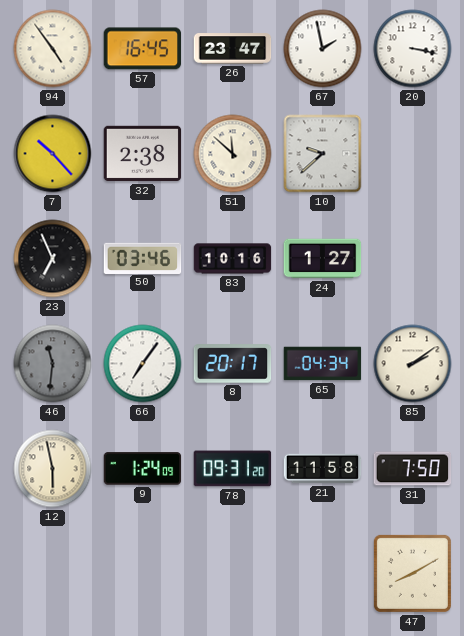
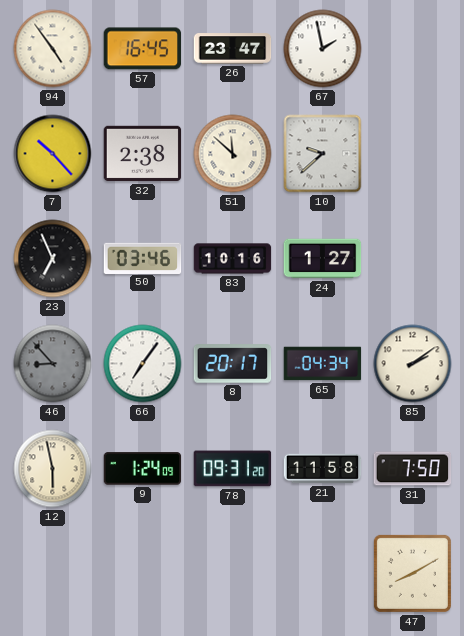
20: 3:17 -> none
46: 11:31 -> 8:53
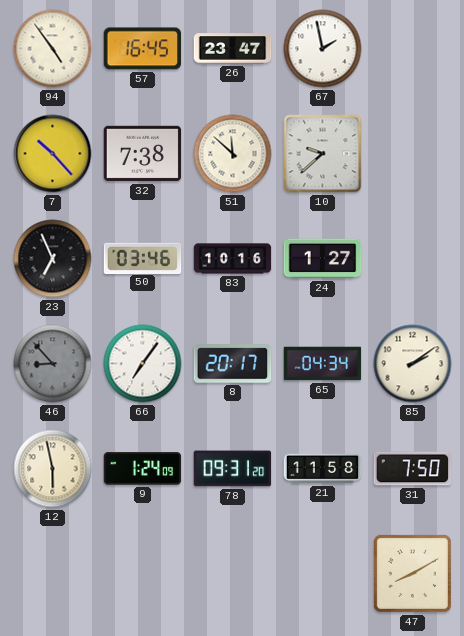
32: 2:38 -> 7:38
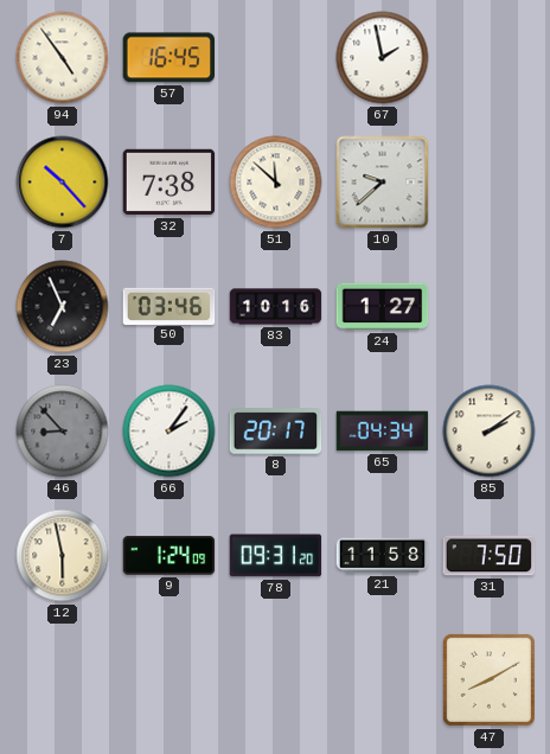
26: 23:47 -> none
66: 7:06 -> 2:06
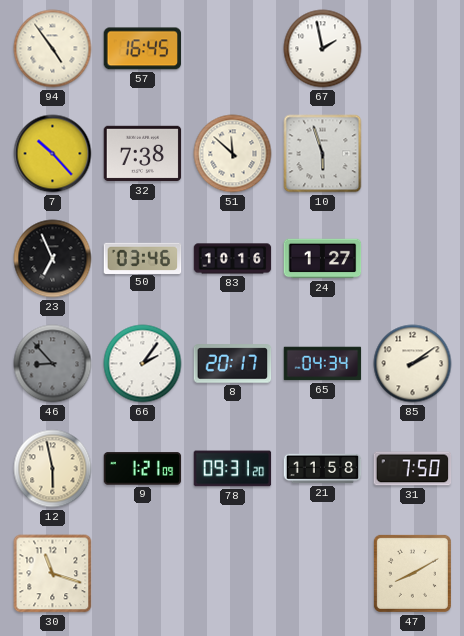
10: 9:38 -> 5:57
9: 1:24 -> 1:21
30: none -> 11:18
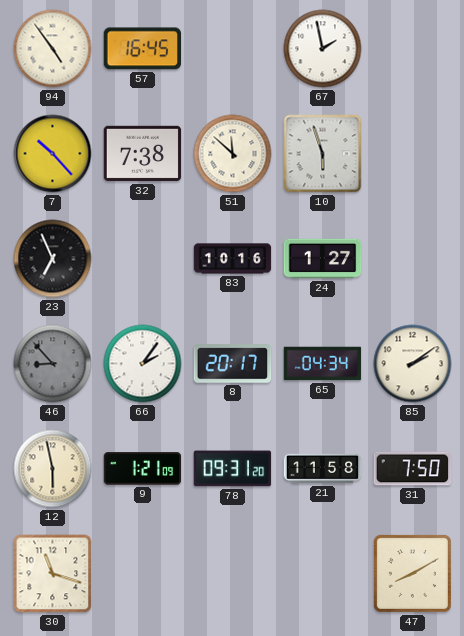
50: 03:46 -> none
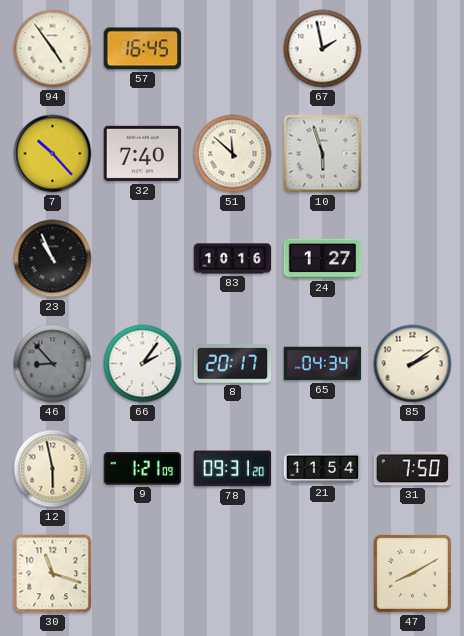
32: 7:38 -> 7:40
23: 6:56 -> 10:56
21: 11:58 -> 11:54
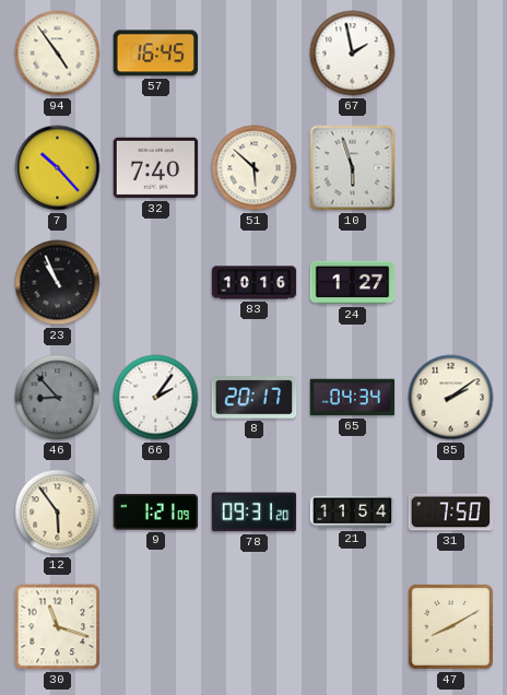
51: 11:52 -> 5:52
12: 5:58 -> 5:54
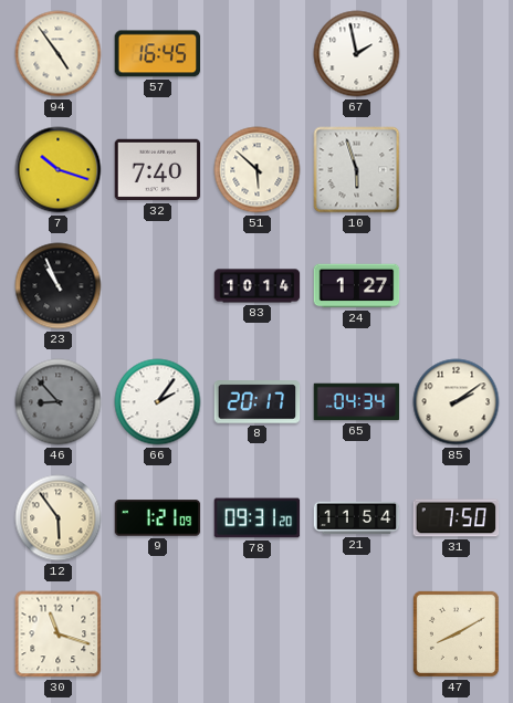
7: 10:23 -> 10:18
83: 10:16 -> 10:14
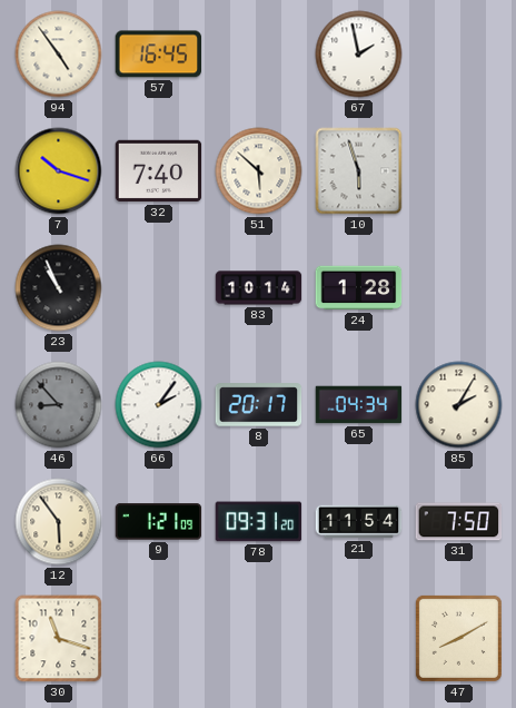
24: 1:27 -> 1:28
85: 2:09 -> 2:05
